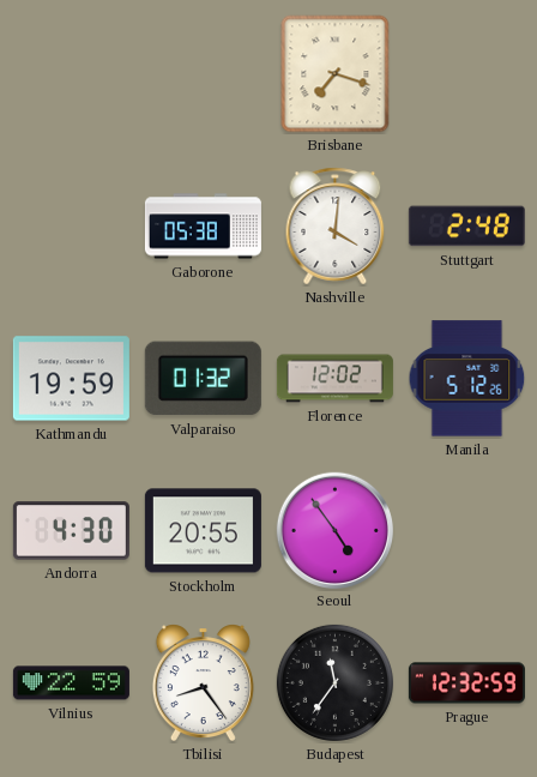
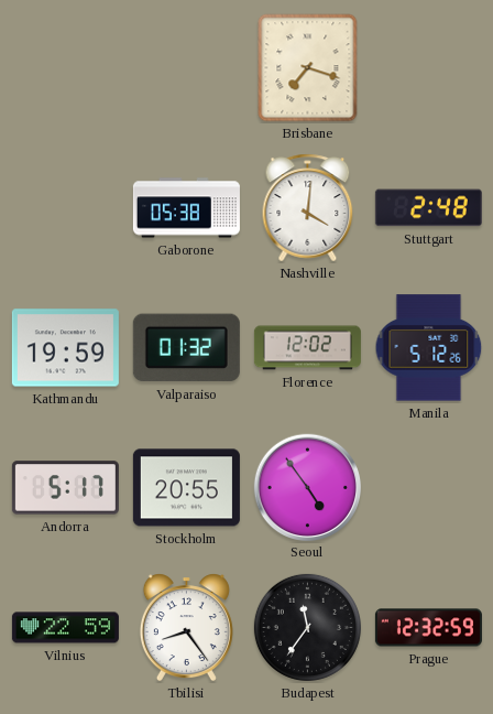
Andorra: 4:30 -> 5:17
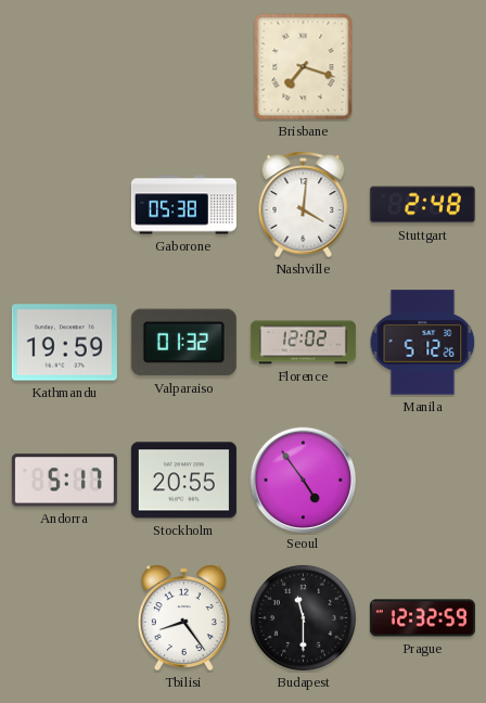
Vilnius: 22:59 -> none
Budapest: 11:36 -> 11:30
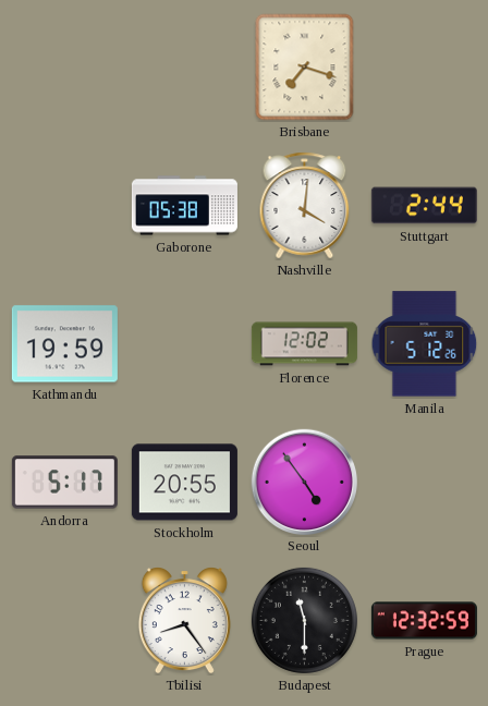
Stuttgart: 2:48 -> 2:44
Valparaiso: 01:32 -> none
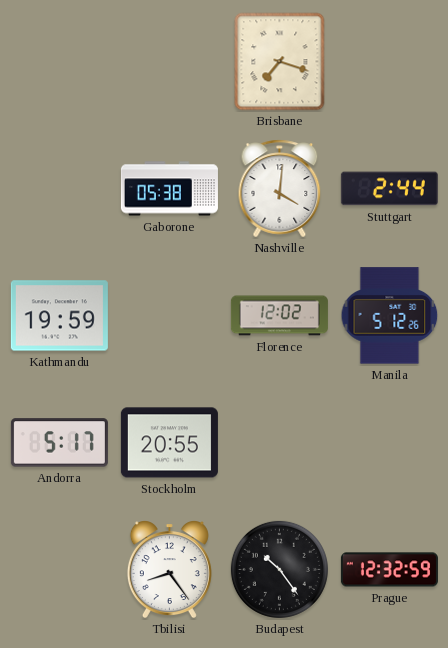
Seoul: 4:54 -> none
Budapest: 11:30 -> 10:24
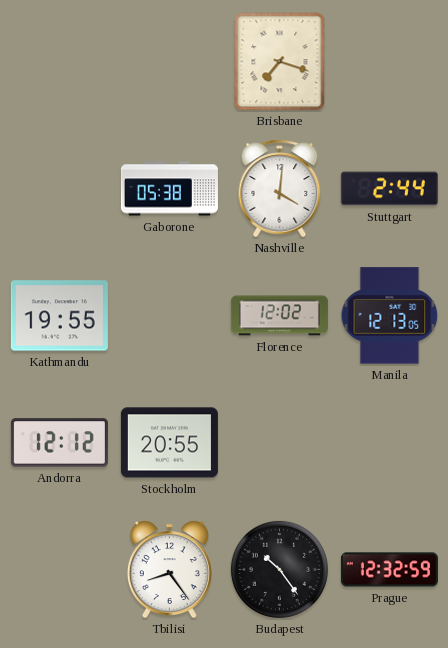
Kathmandu: 19:59 -> 19:55
Manila: 5:12 -> 12:13
Andorra: 5:17 -> 12:12
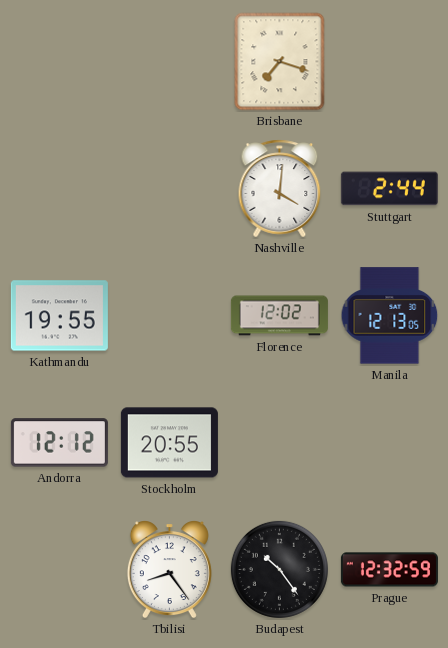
Gaborone: 05:38 -> none
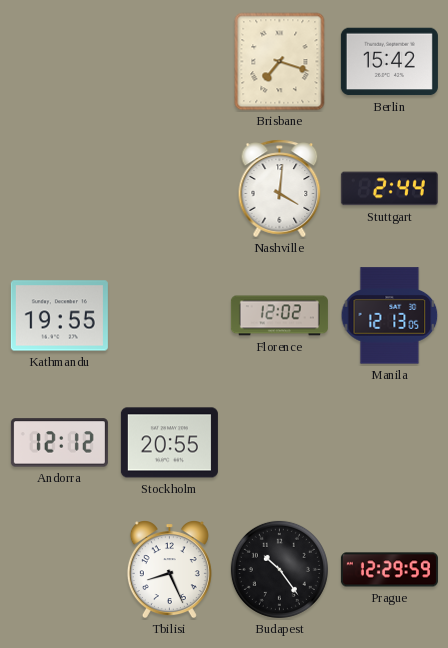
Berlin: none -> 15:42
Tbilisi: 8:24 -> 8:26
Prague: 12:32 -> 12:29
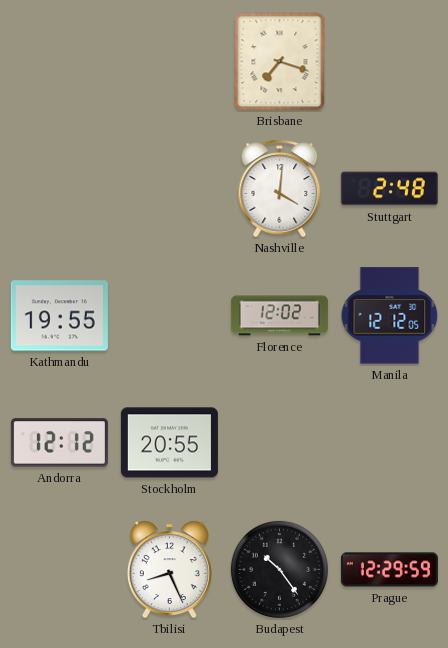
Berlin: 15:42 -> none
Stuttgart: 2:44 -> 2:48
Manila: 12:13 -> 12:12
